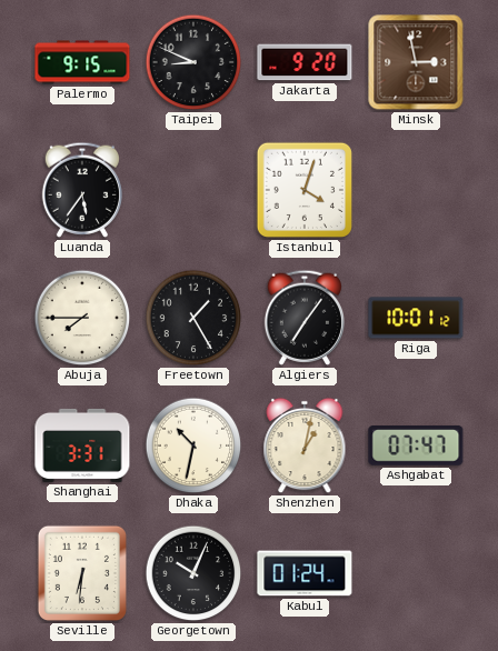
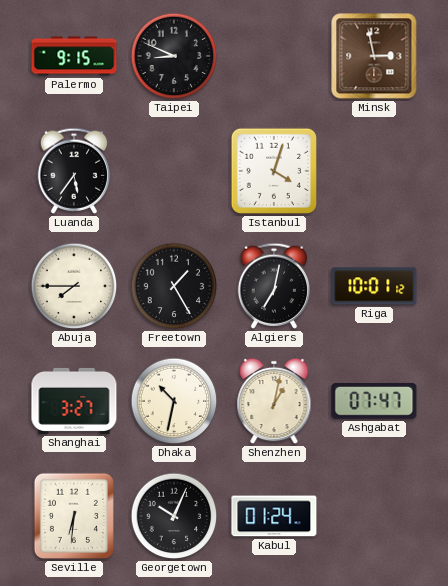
Jakarta: 9:20 -> none
Algiers: 7:06 -> 7:02
Shanghai: 3:31 -> 3:27
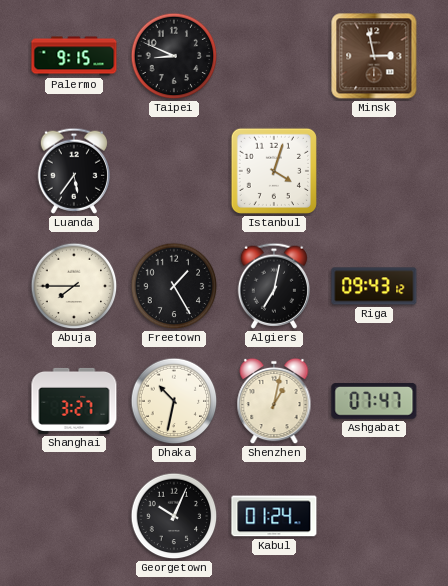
Riga: 10:01 -> 09:43
Seville: 6:31 -> none
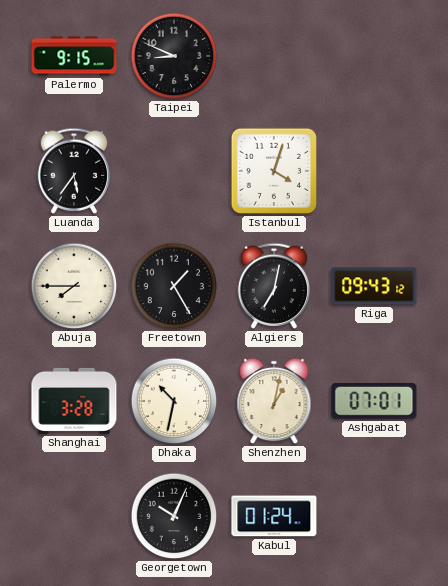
Minsk: 2:58 -> none
Shanghai: 3:27 -> 3:28
Ashgabat: 07:47 -> 07:01
